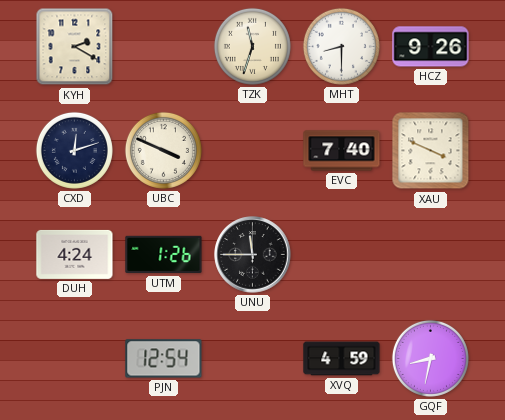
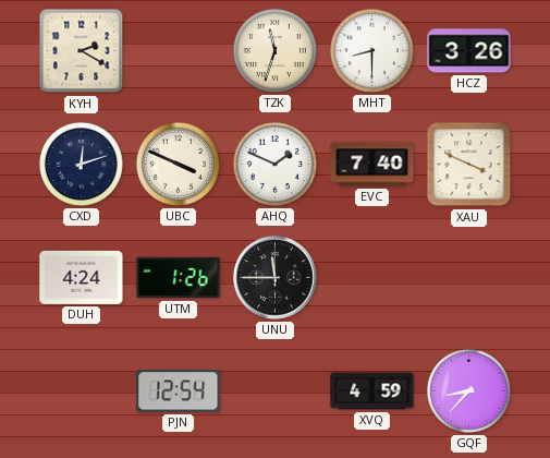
HCZ: 9:26 -> 3:26
AHQ: none -> 1:49
GQF: 8:32 -> 8:37
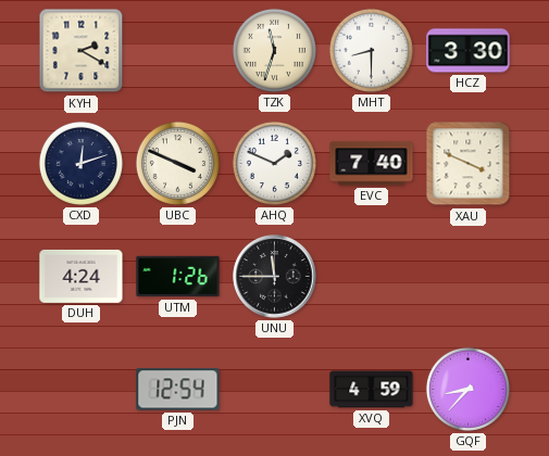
HCZ: 3:26 -> 3:30
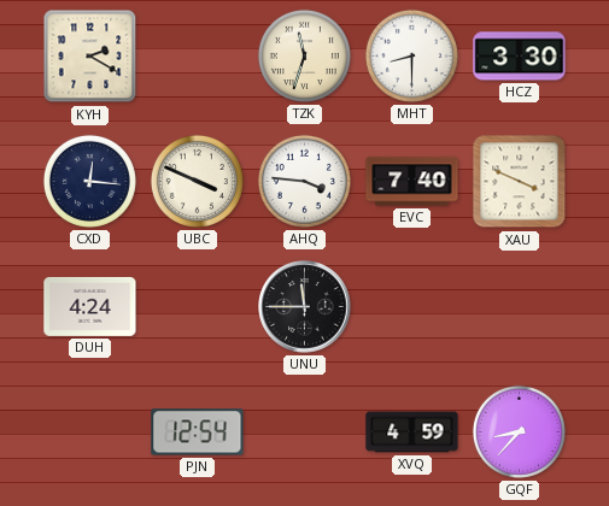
CXD: 12:12 -> 12:16
AHQ: 1:49 -> 3:46
UTM: 1:26 -> none
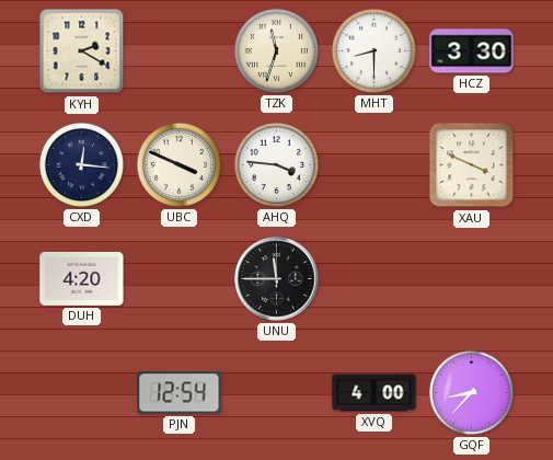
EVC: 7:40 -> none
DUH: 4:24 -> 4:20
XVQ: 4:59 -> 4:00
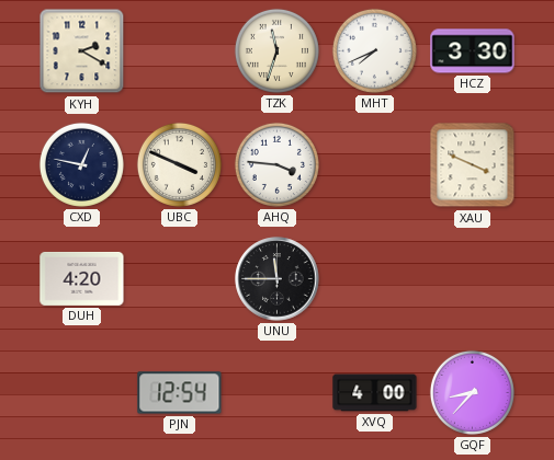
MHT: 8:30 -> 7:41
CXD: 12:16 -> 12:47
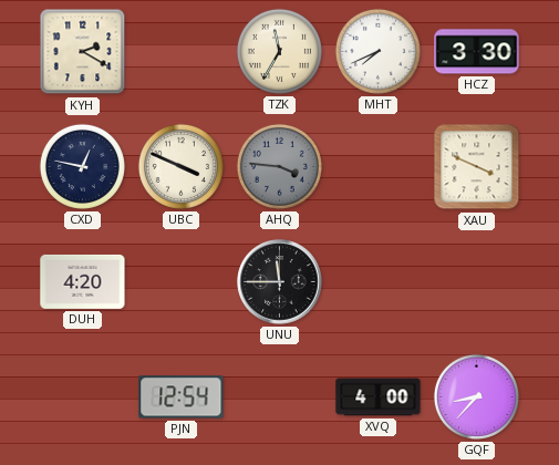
TZK: 11:33 -> 11:35
AHQ dial: white -> grey
